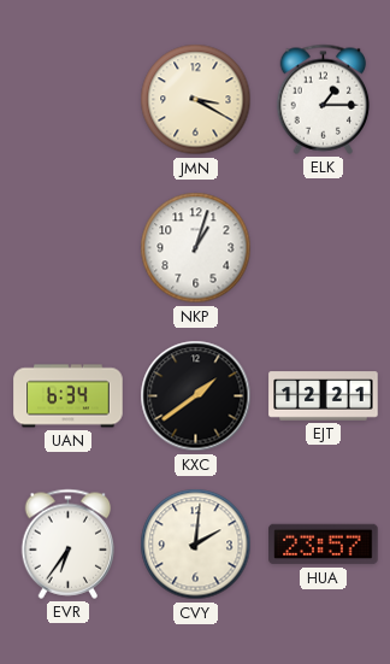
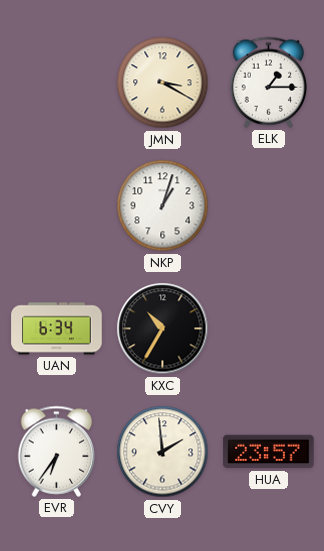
KXC: 1:39 -> 10:35
EJT: 12:21 -> none
CVY: 2:01 -> 1:59
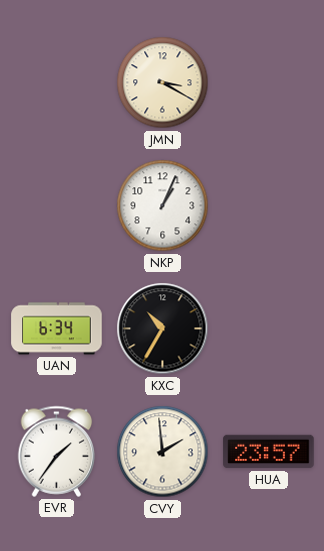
ELK: 1:15 -> none
NKP: 1:03 -> 1:04
EVR: 6:36 -> 1:36
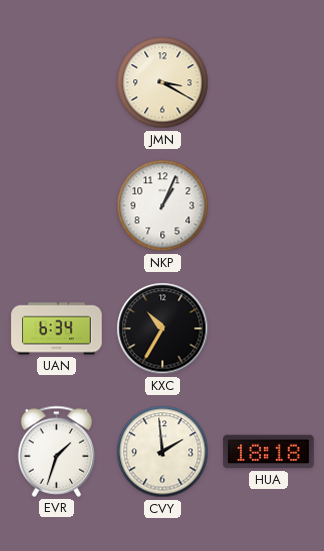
EVR: 1:36 -> 1:33
HUA: 23:57 -> 18:18
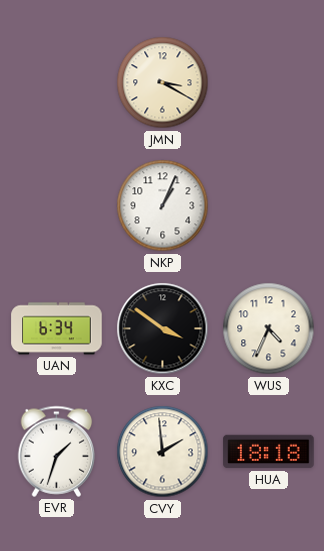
KXC: 10:35 -> 3:51
WUS: none -> 4:34
